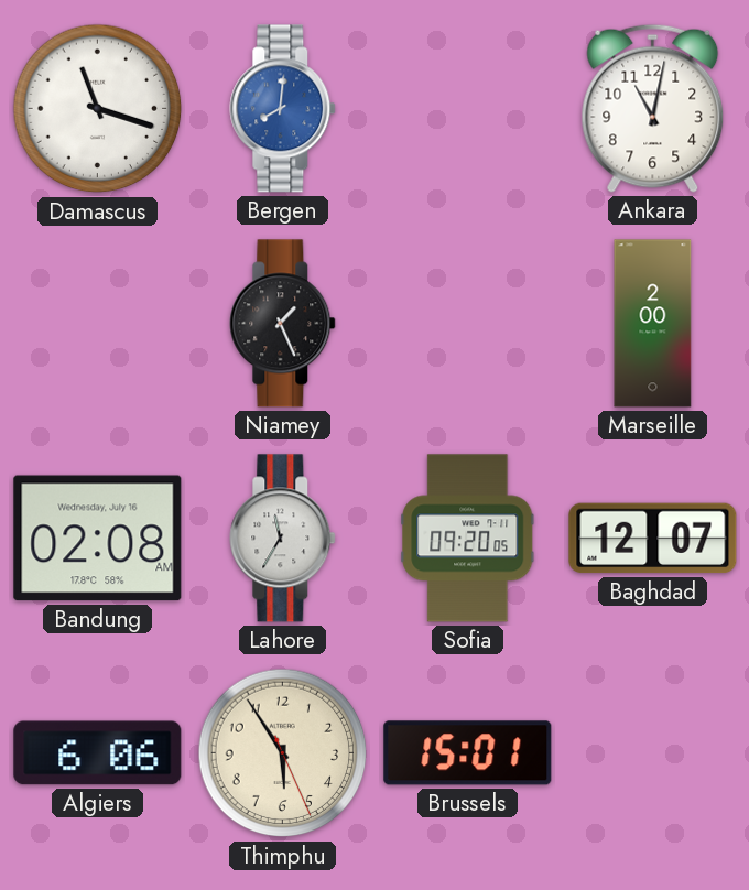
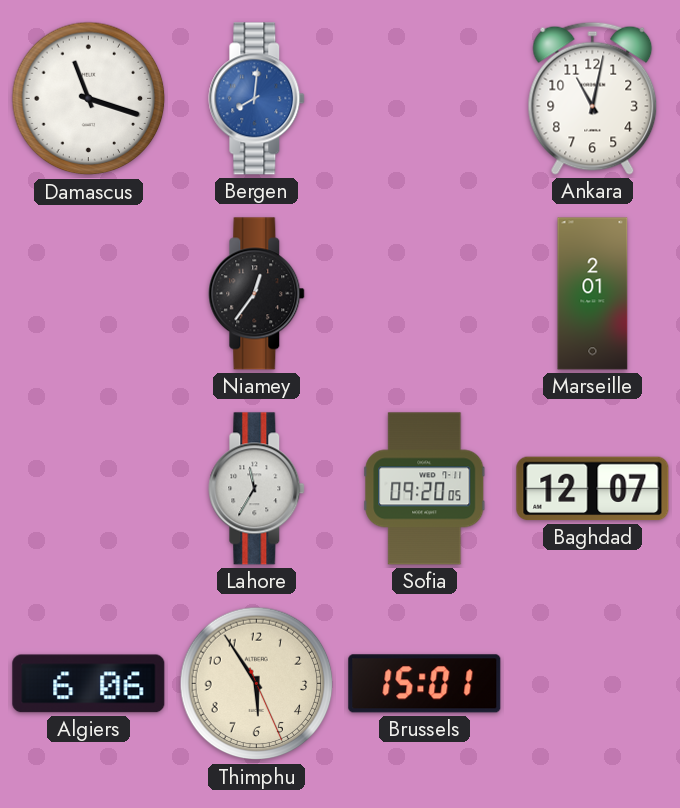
Niamey: 1:26 -> 12:36
Marseille: 2:00 -> 2:01
Bandung: 02:08 -> none
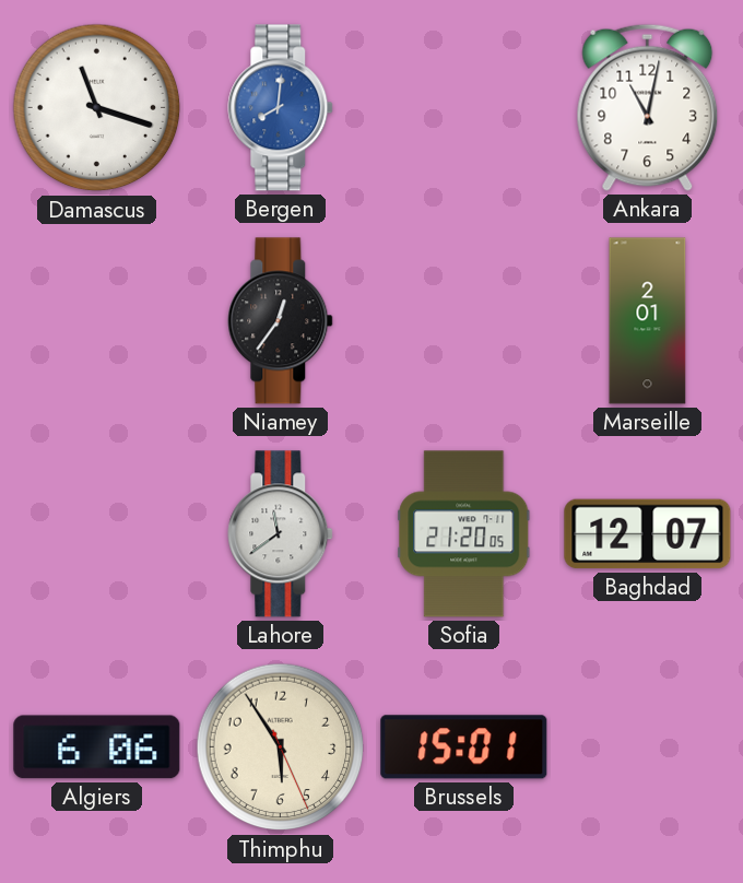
Lahore: 11:35 -> 11:39
Sofia: 09:20 -> 21:20
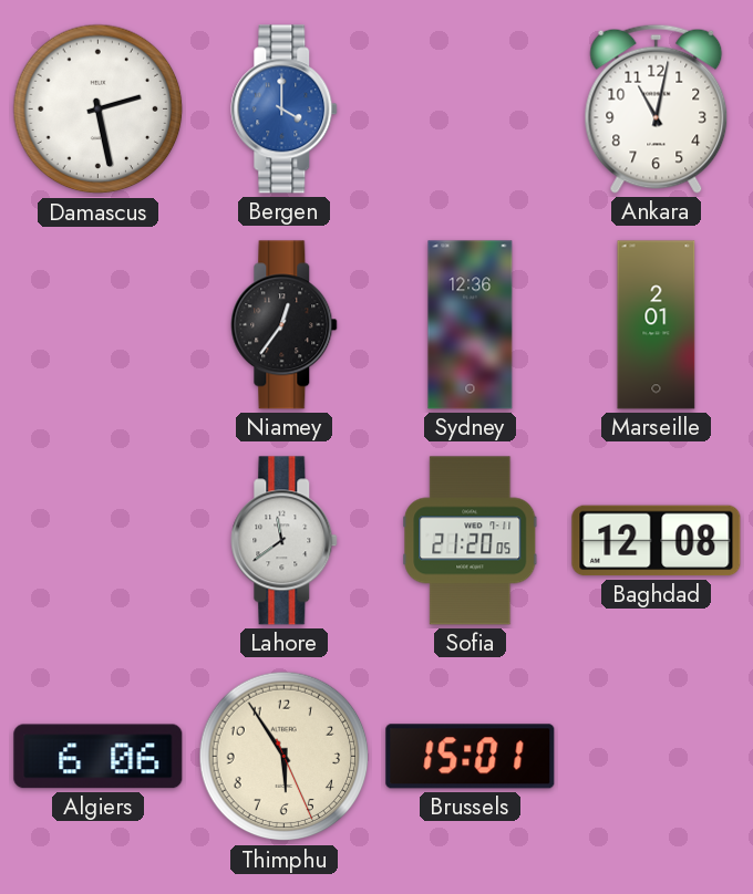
Damascus: 11:18 -> 2:28
Bergen: 8:01 -> 4:00
Sydney: none -> 12:36
Baghdad: 12:07 -> 12:08
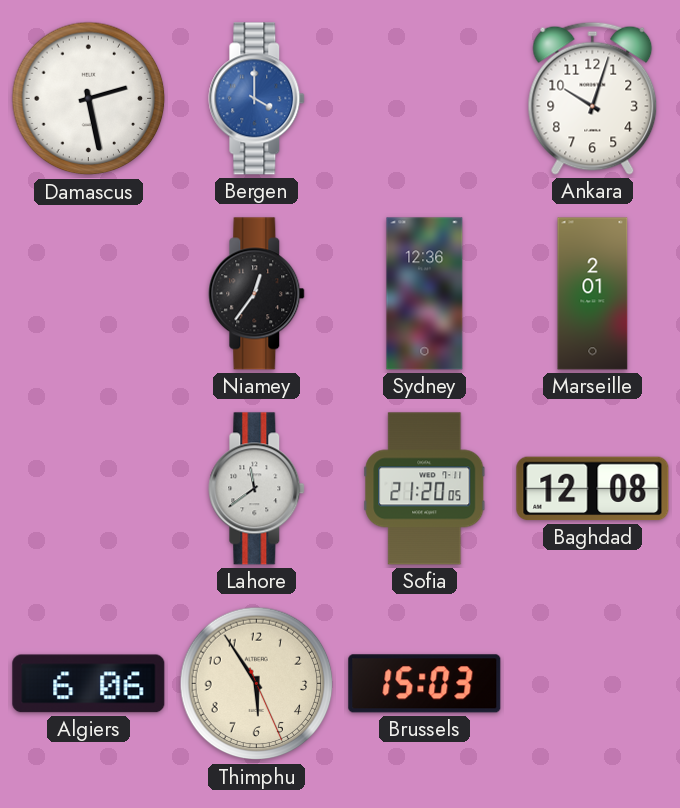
Ankara: 11:02 -> 10:03
Brussels: 15:01 -> 15:03
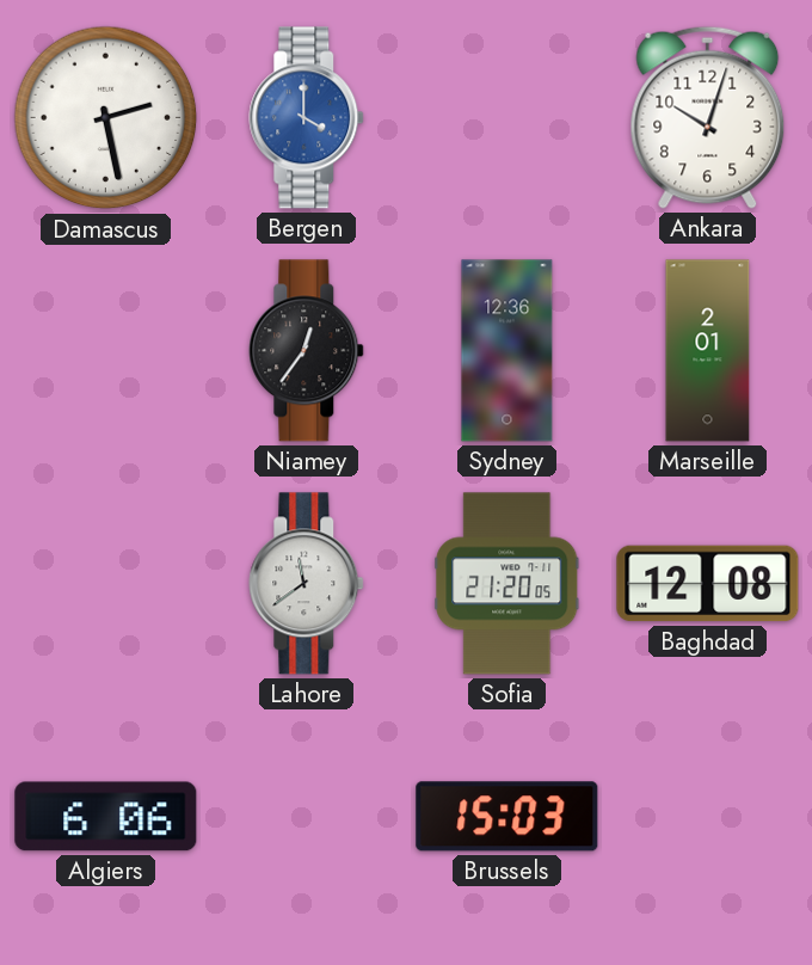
Thimphu: 5:54 -> none
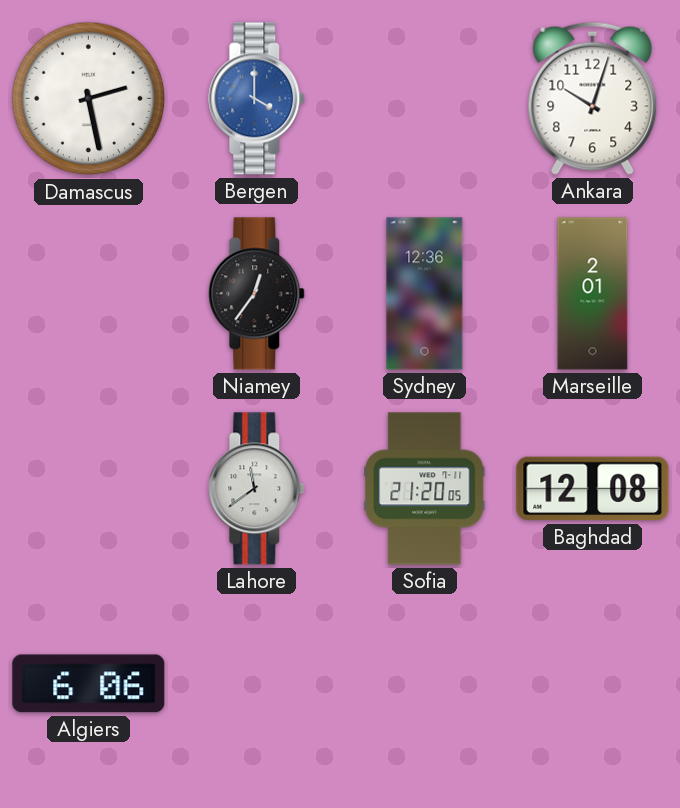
Brussels: 15:03 -> none
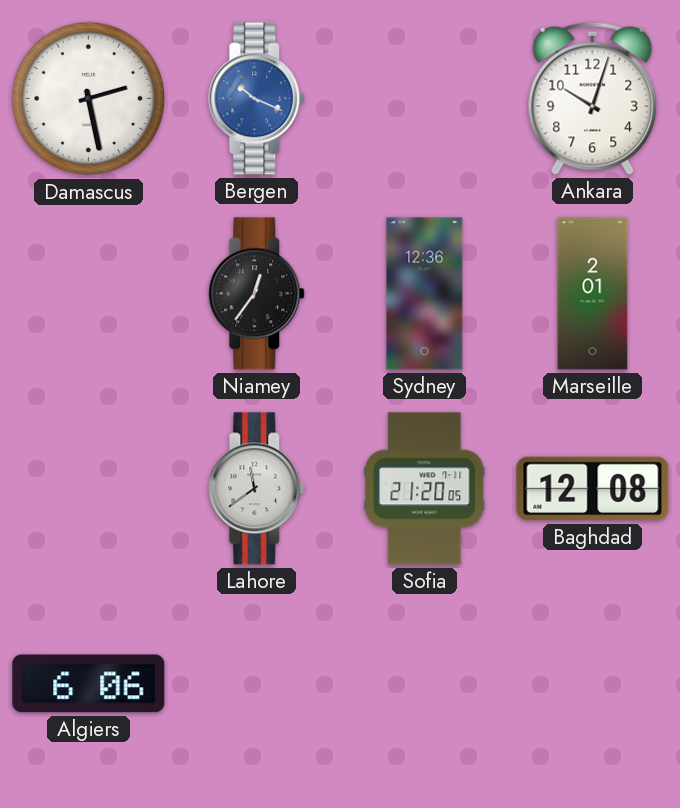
Bergen: 4:00 -> 10:19
